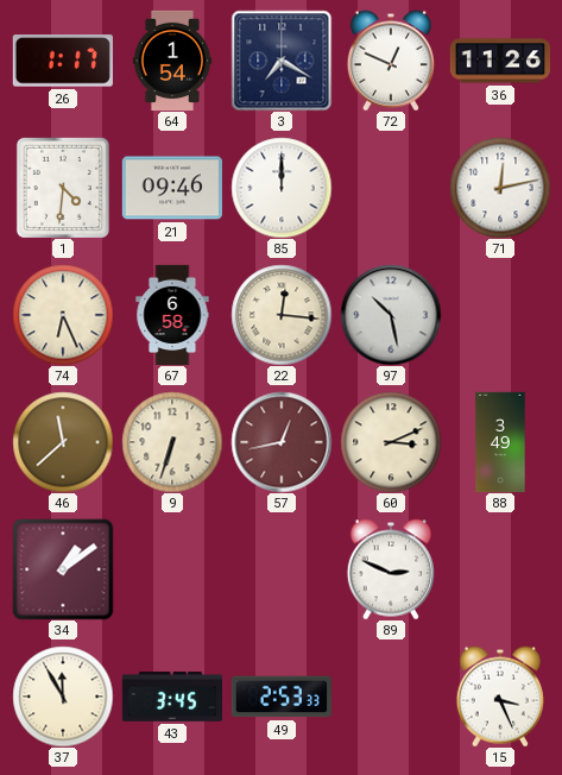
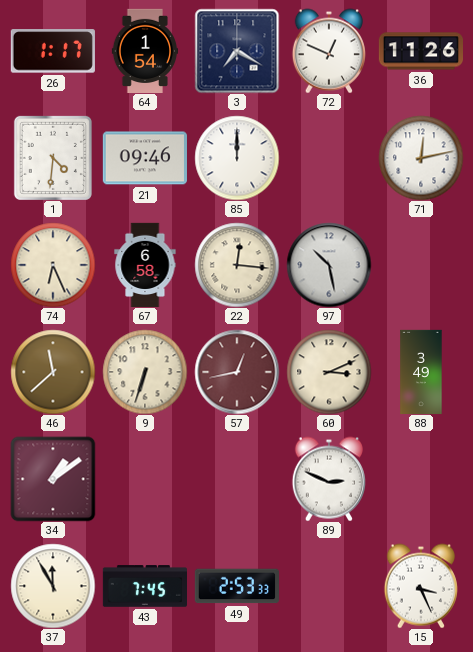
43: 3:45 -> 7:45
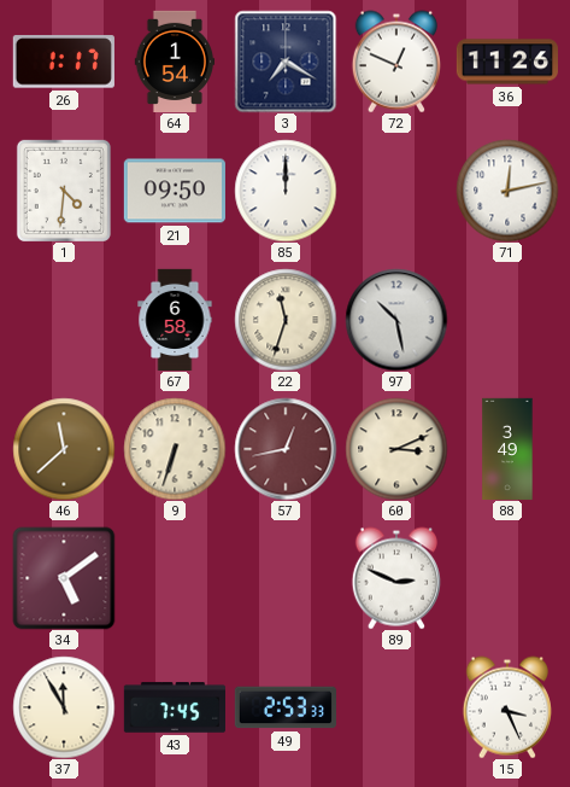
21: 09:46 -> 09:50
74: 6:26 -> none
22: 12:16 -> 11:33
34: 1:09 -> 5:09
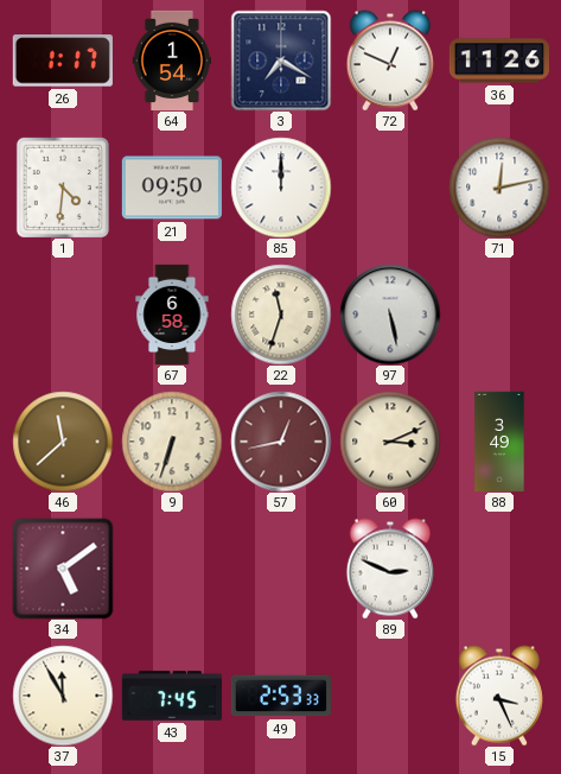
97: 10:28 -> 5:28
